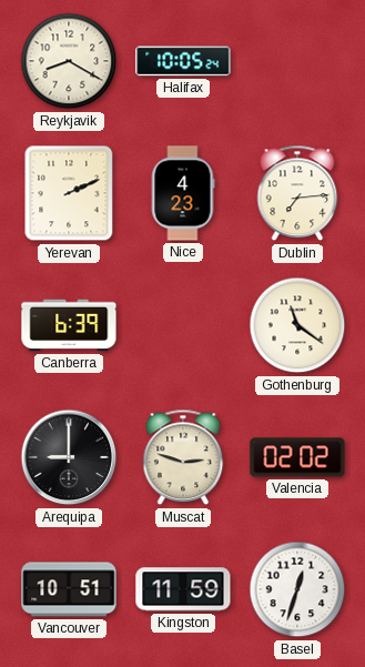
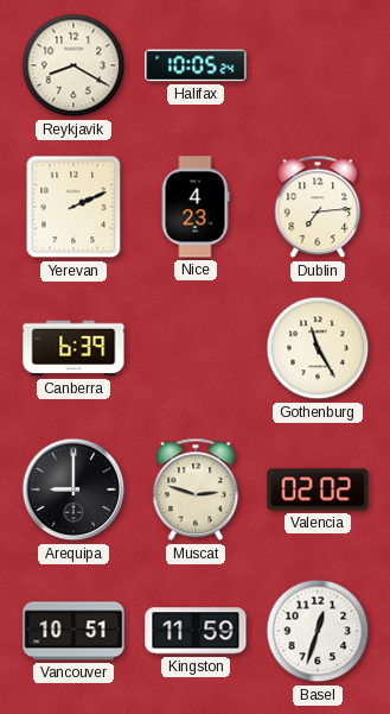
Gothenburg: 11:21 -> 11:25
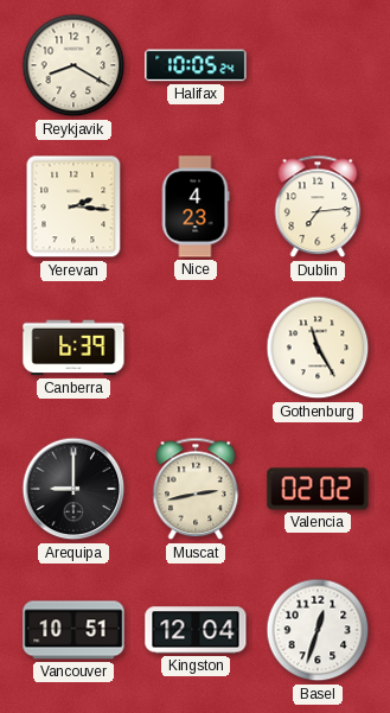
Yerevan: 2:11 -> 2:16
Muscat: 2:48 -> 2:43
Kingston: 11:59 -> 12:04
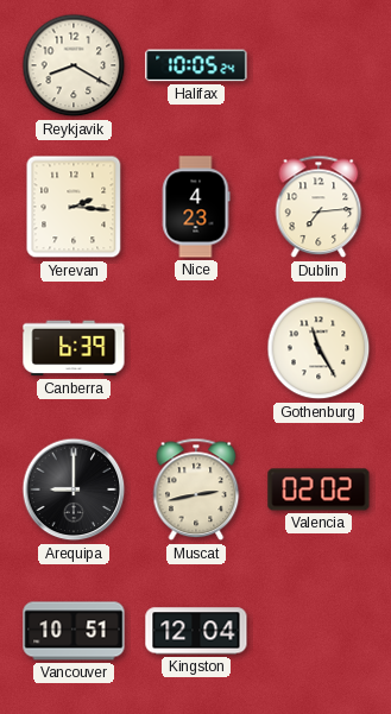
Basel: 12:33 -> none
